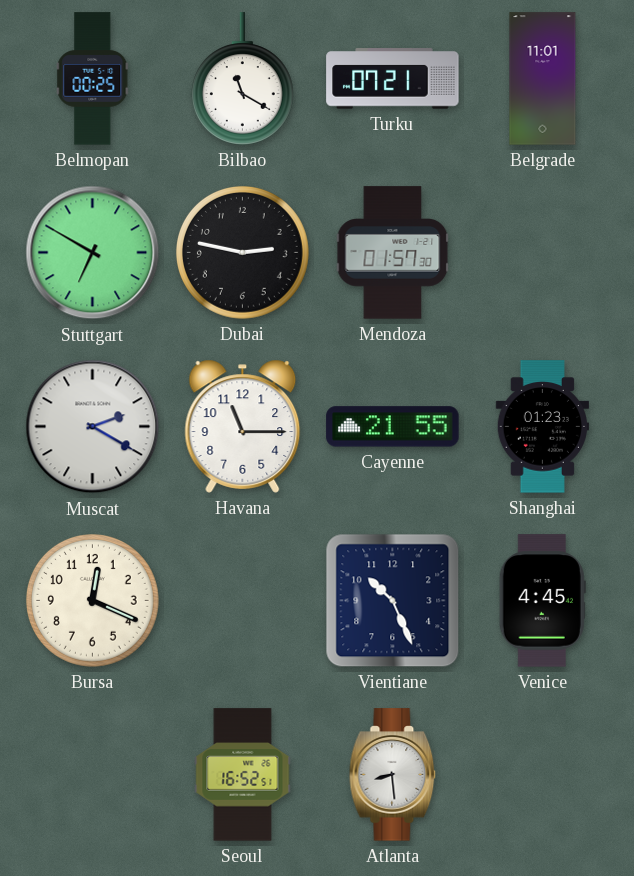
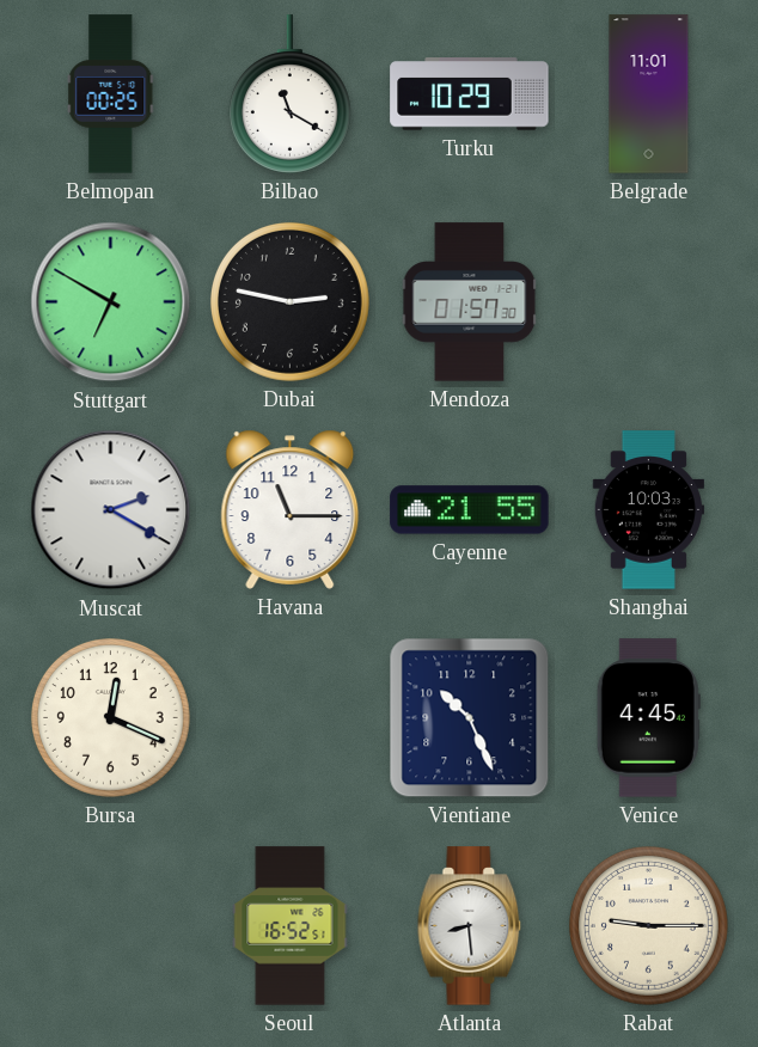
Turku: 07:21 -> 10:29
Shanghai: 01:23 -> 10:03
Rabat: none -> 9:15
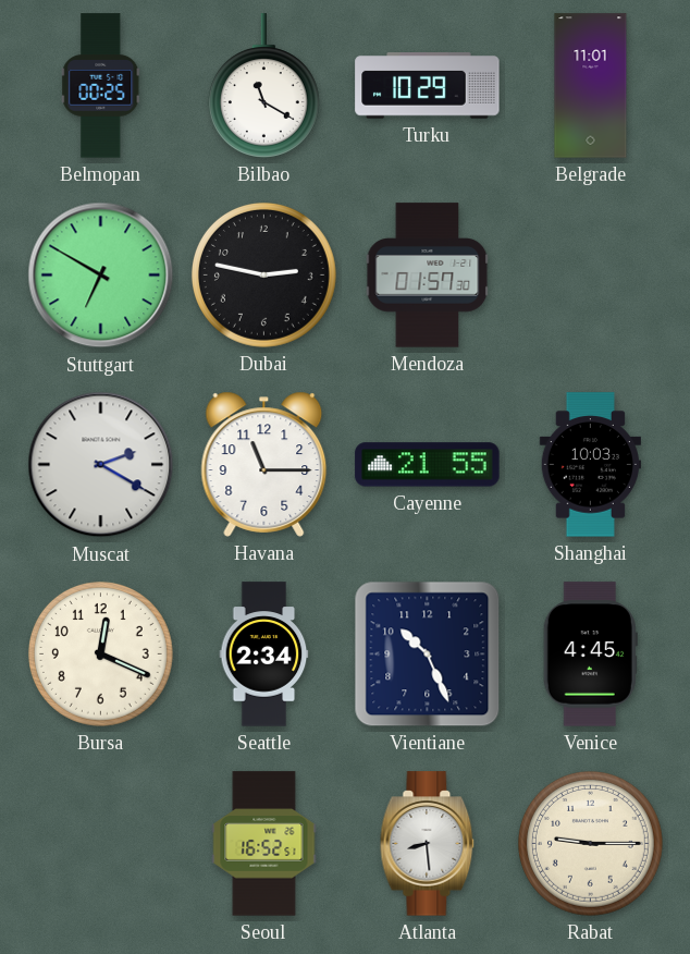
Seattle: none -> 2:34
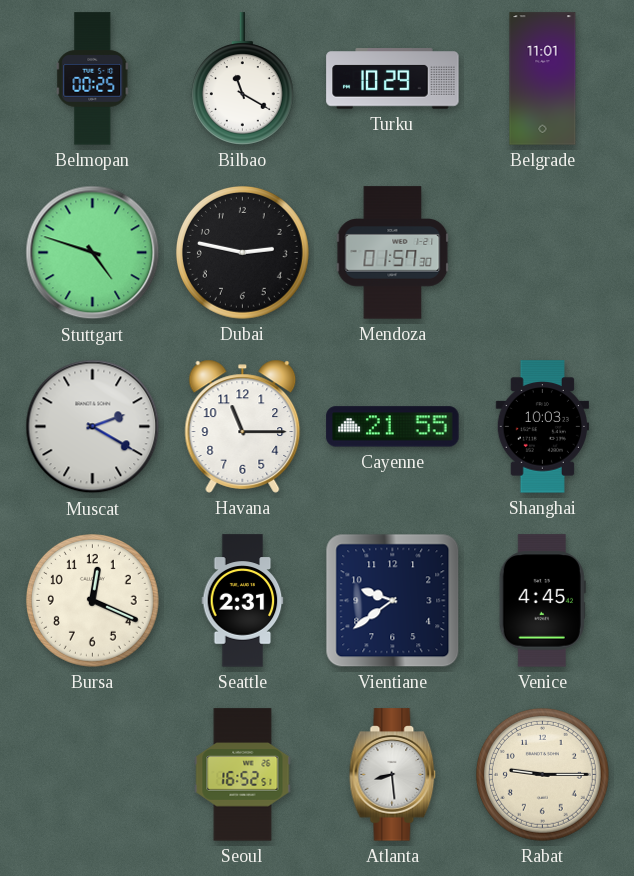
Stuttgart: 6:50 -> 4:48
Seattle: 2:34 -> 2:31
Vientiane: 10:26 -> 9:39
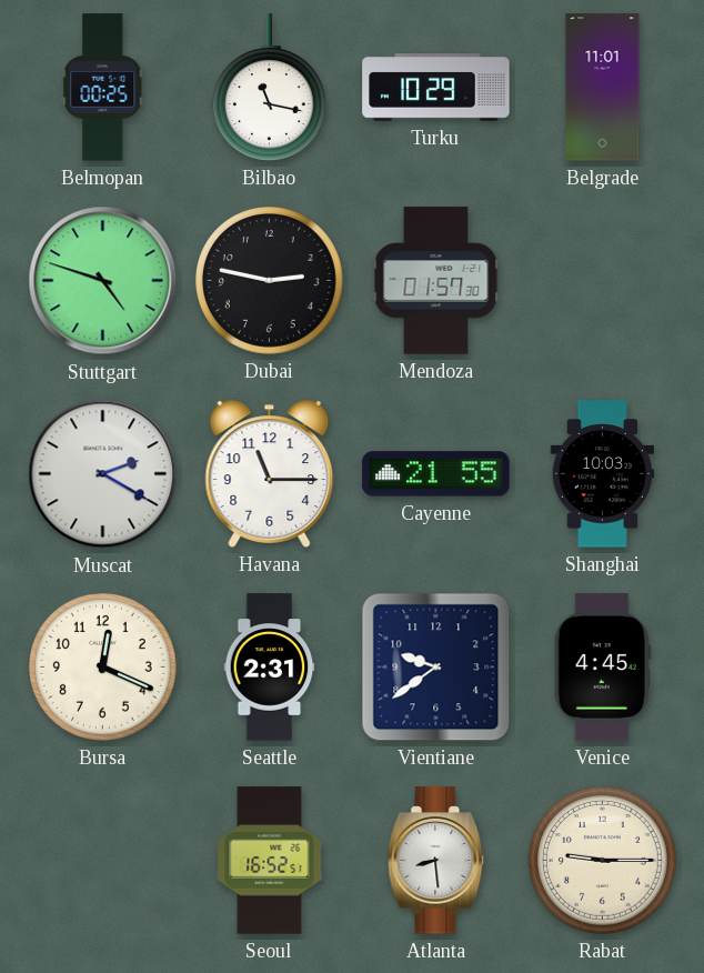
Bilbao: 11:20 -> 11:17
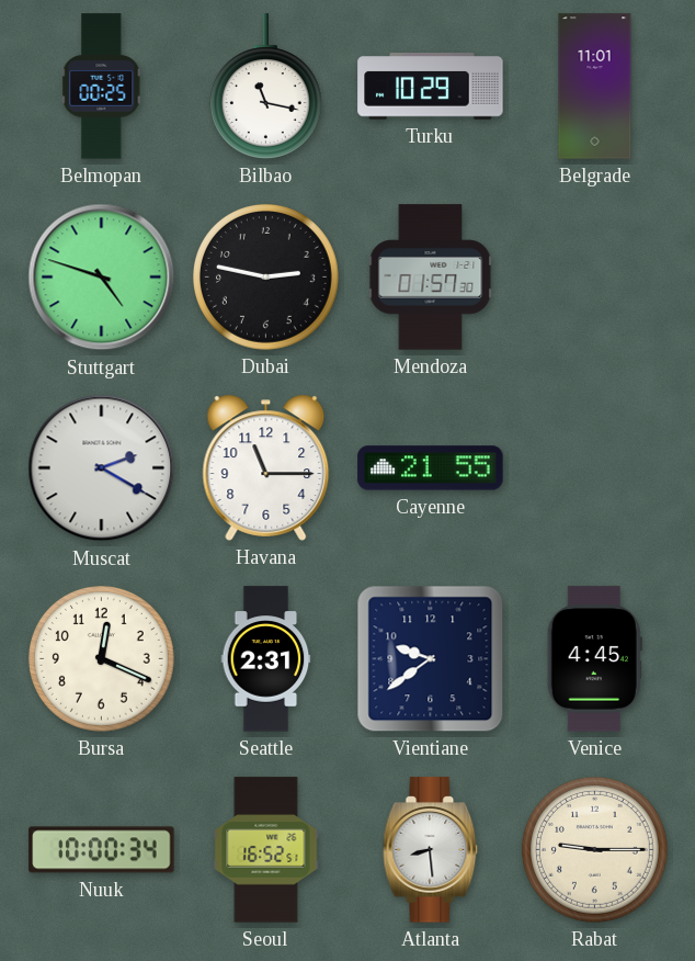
Shanghai: 10:03 -> none
Nuuk: none -> 10:00
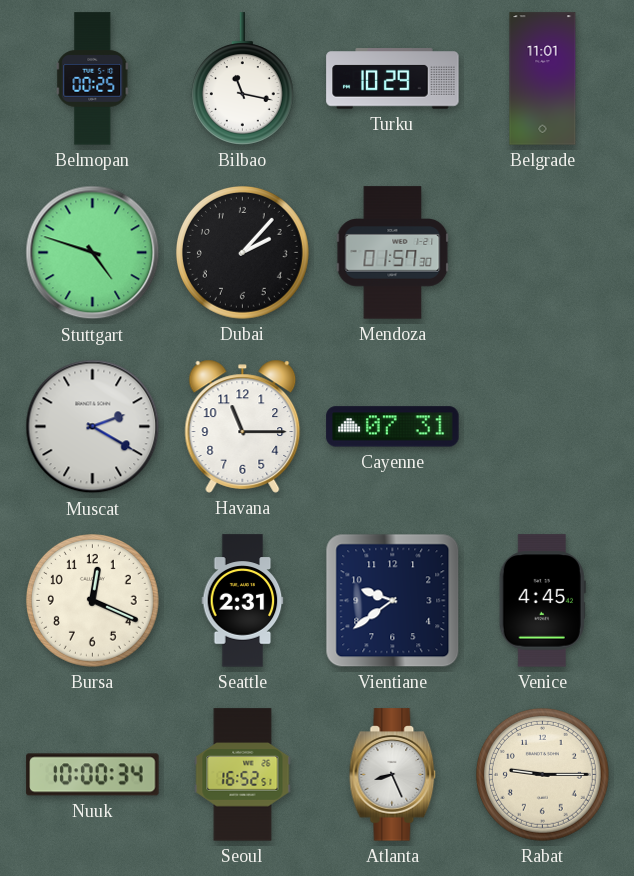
Dubai: 2:47 -> 2:07
Cayenne: 21:55 -> 07:31
Atlanta: 8:29 -> 8:26
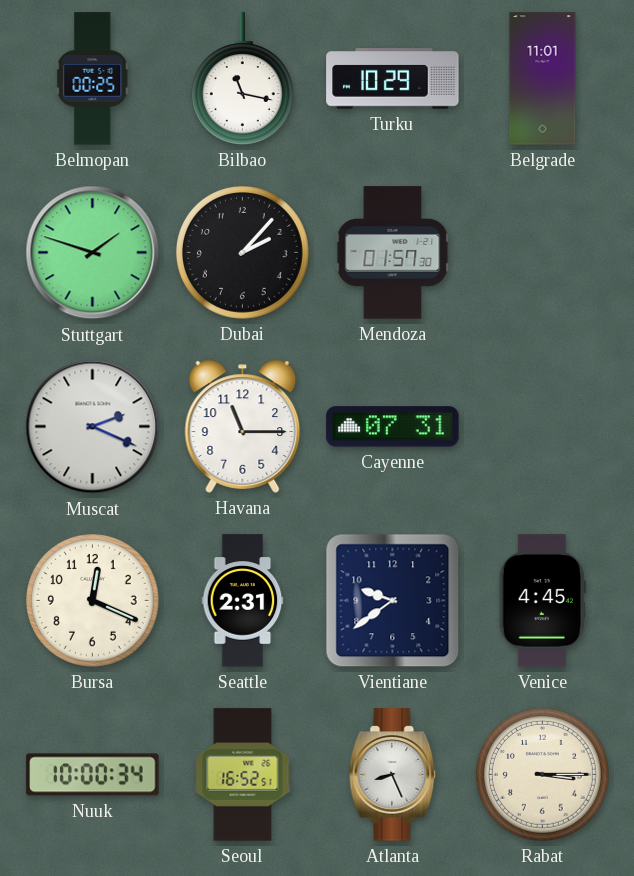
Stuttgart: 4:48 -> 1:48
Muscat: 2:20 -> 2:19
Rabat: 9:15 -> 3:15
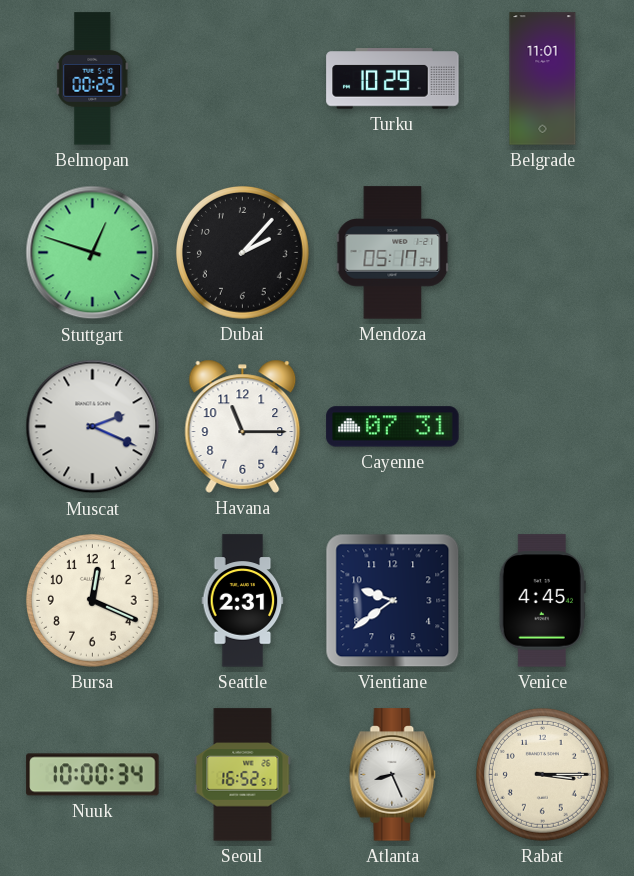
Bilbao: 11:17 -> none
Stuttgart: 1:48 -> 12:48
Mendoza: 01:57 -> 05:17
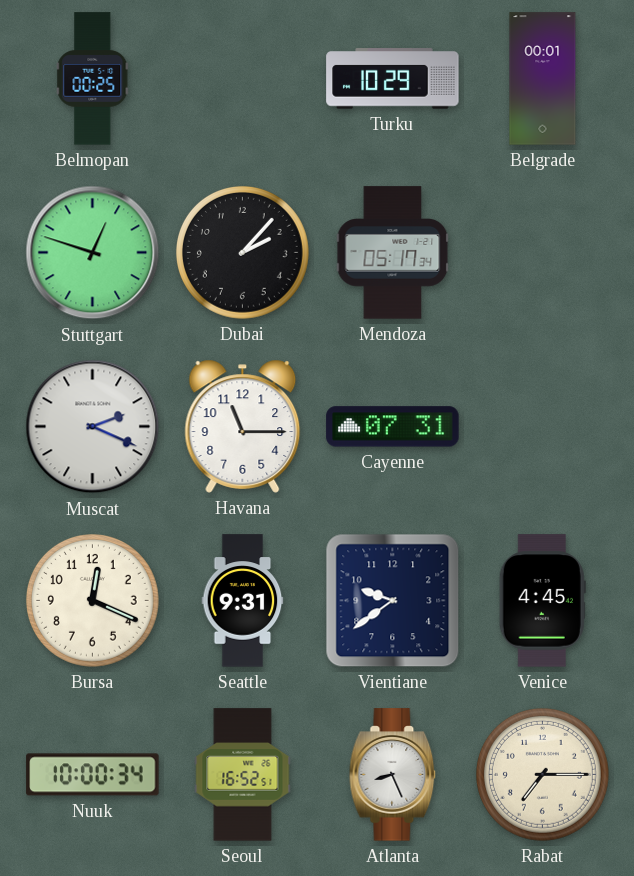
Belgrade: 11:01 -> 00:01
Seattle: 2:31 -> 9:31
Rabat: 3:15 -> 7:15
